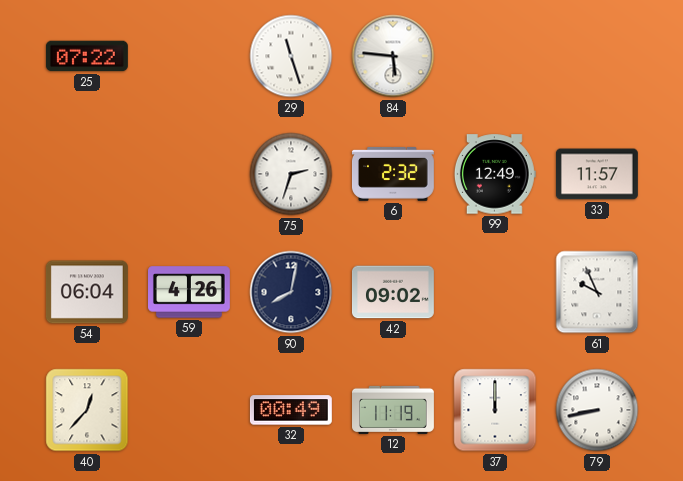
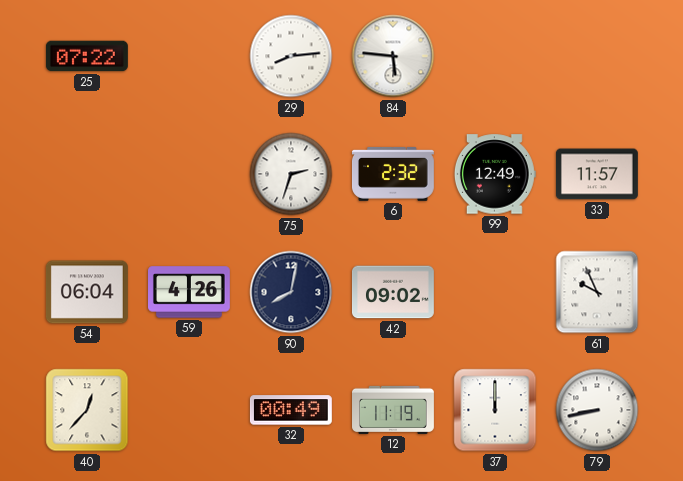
29: 11:27 -> 8:14
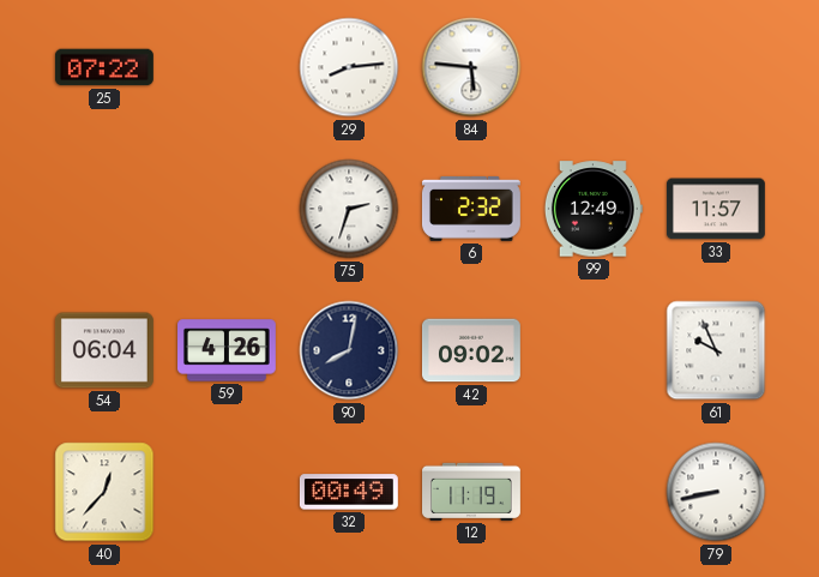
37: 12:00 -> none
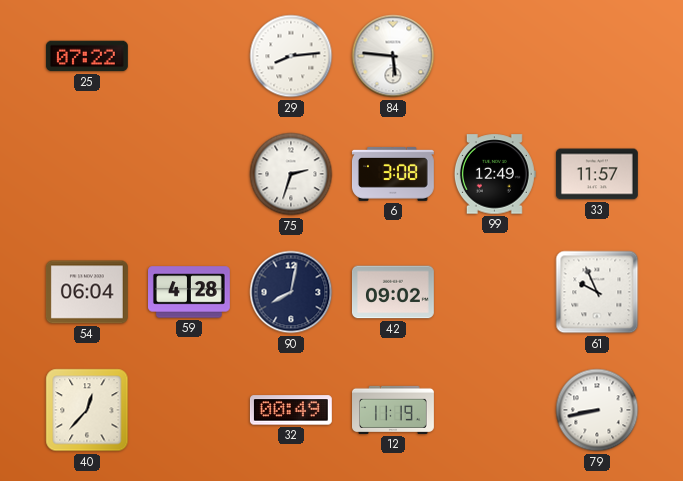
6: 2:32 -> 3:08
59: 4:26 -> 4:28
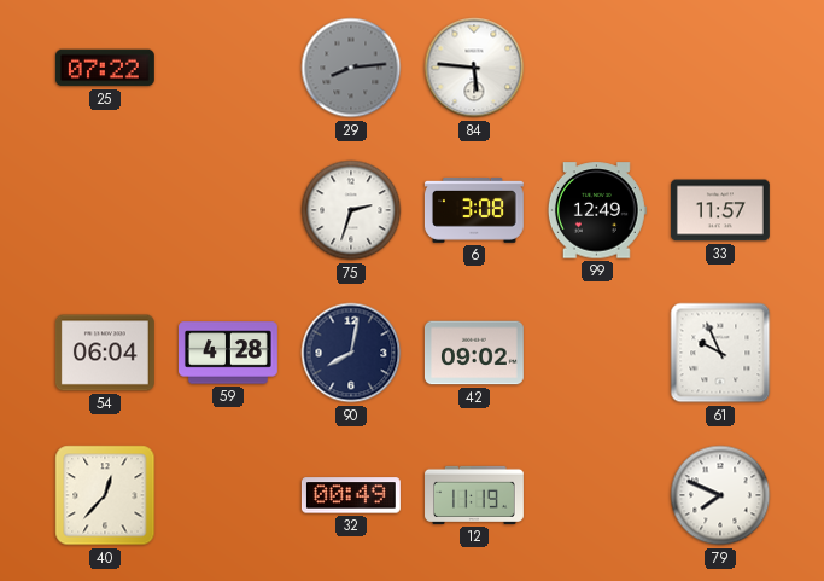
29 dial: white -> grey
79: 8:43 -> 7:49
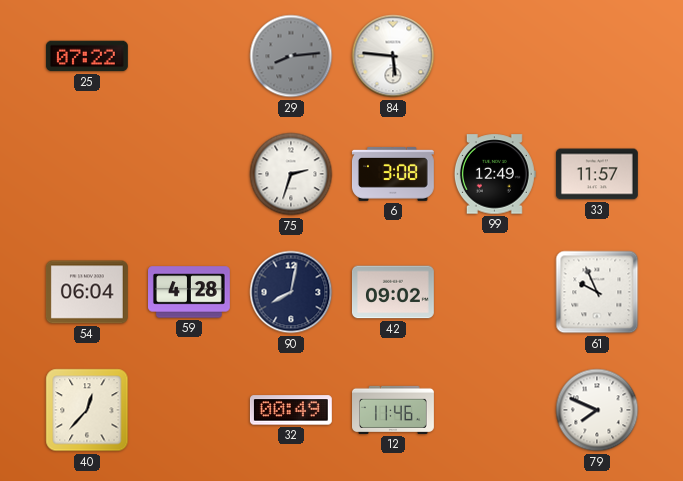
12: 11:19 -> 11:46
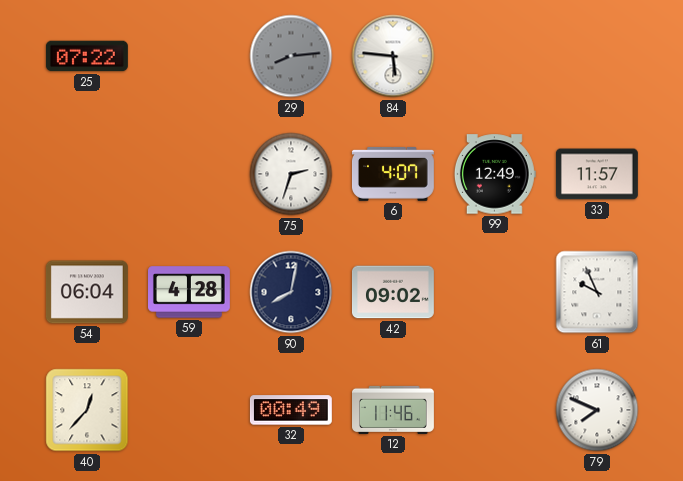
6: 3:08 -> 4:07
